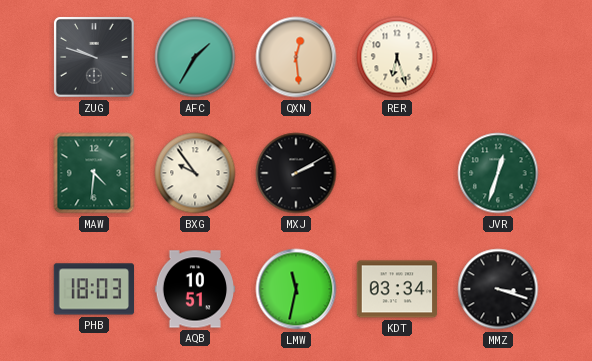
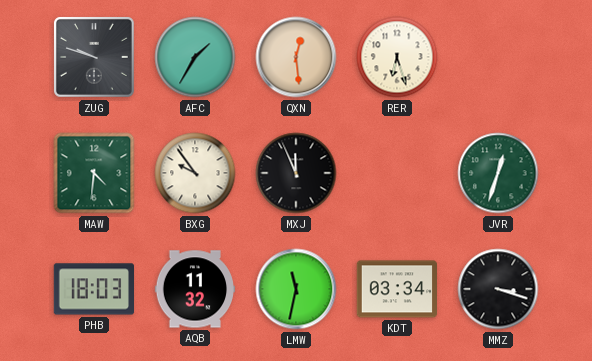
MXJ: 2:10 -> 11:56
AQB: 10:51 -> 11:32
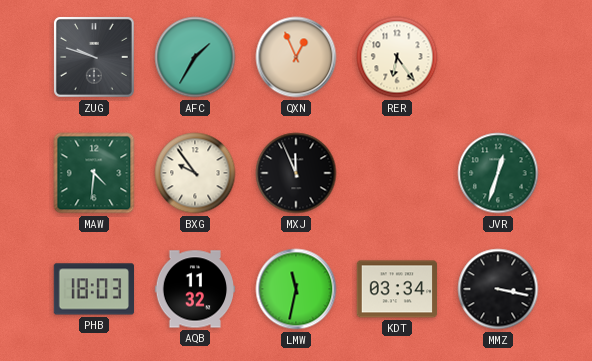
QXN: 12:29 -> 12:56
RER: 6:27 -> 6:24
MMZ: 3:18 -> 3:17
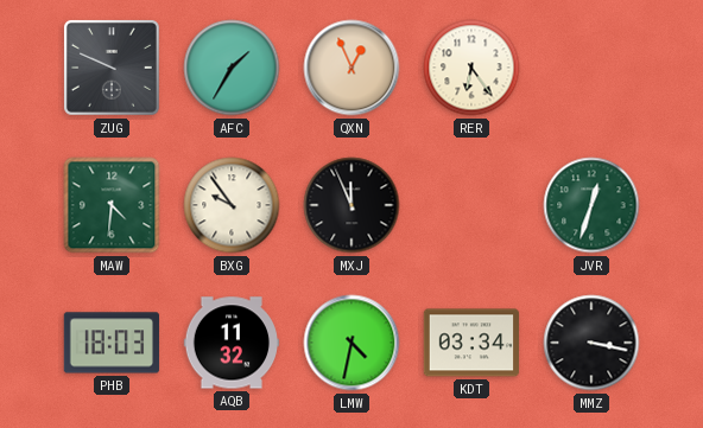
ZUG: 9:48 -> 9:49
LMW: 11:32 -> 4:32
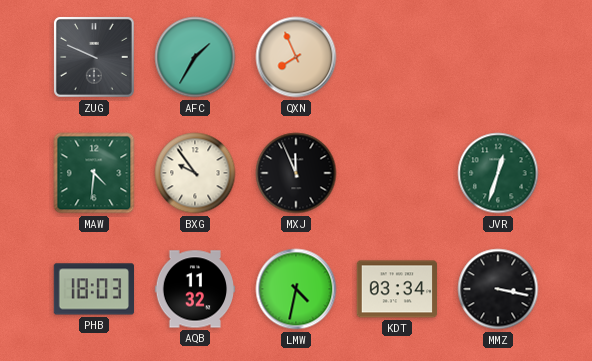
QXN: 12:56 -> 7:56
RER: 6:24 -> none
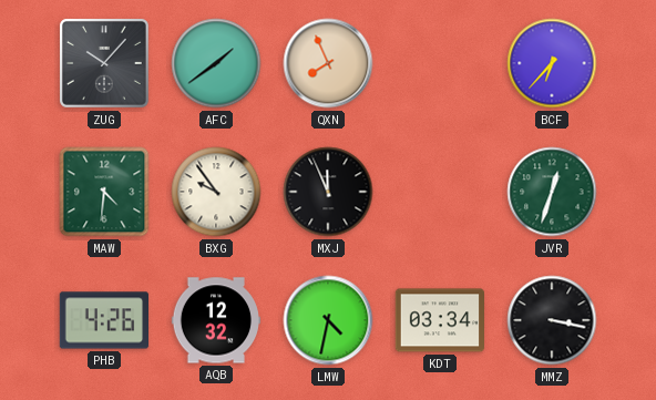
ZUG: 9:49 -> 10:07
AFC: 1:35 -> 1:39
BCF: none -> 6:37
PHB: 18:03 -> 4:26
AQB: 11:32 -> 12:32
